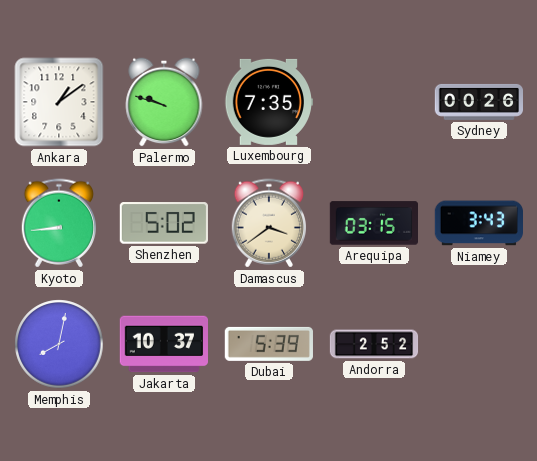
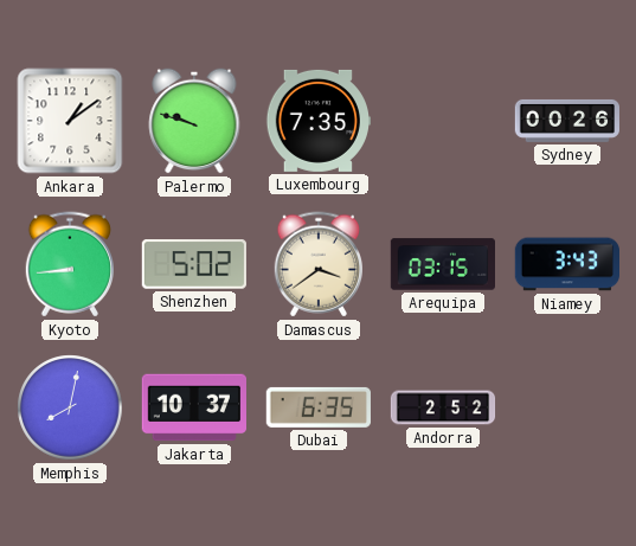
Dubai: 5:39 -> 6:35
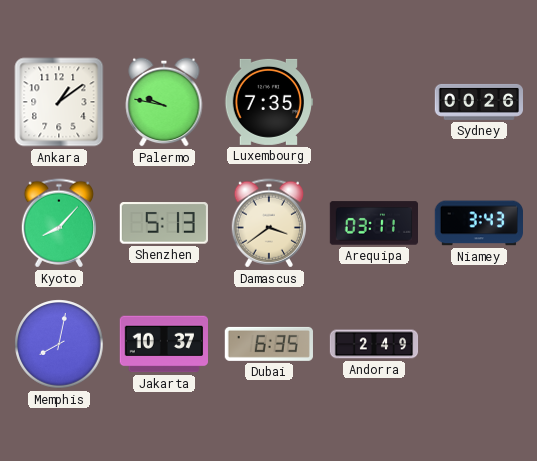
Palermo: 9:48 -> 9:47
Kyoto: 8:44 -> 8:07
Shenzhen: 5:02 -> 5:13
Arequipa: 03:15 -> 03:11
Andorra: 2:52 -> 2:49
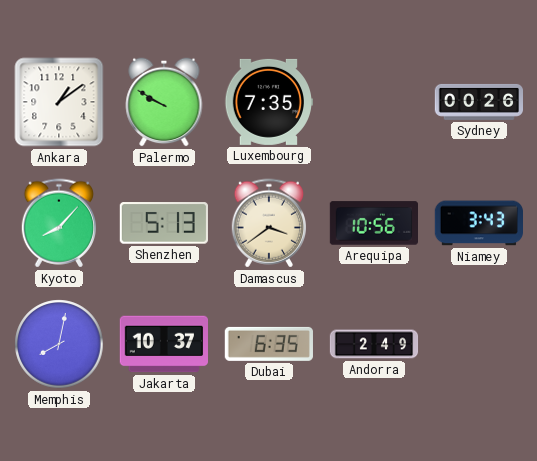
Palermo: 9:47 -> 9:50
Arequipa: 03:11 -> 10:56
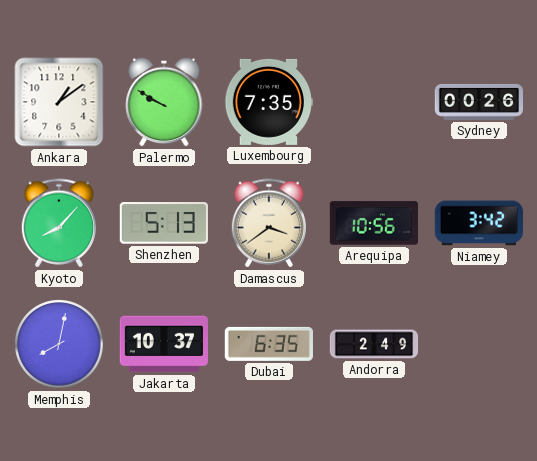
Niamey: 3:43 -> 3:42
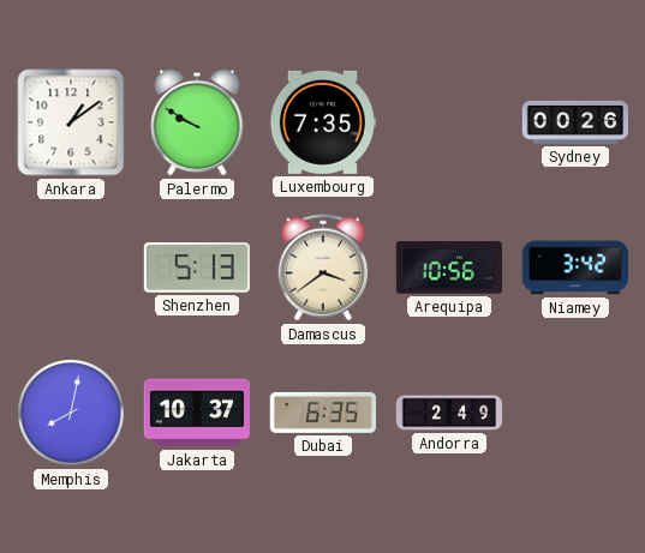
Kyoto: 8:07 -> none
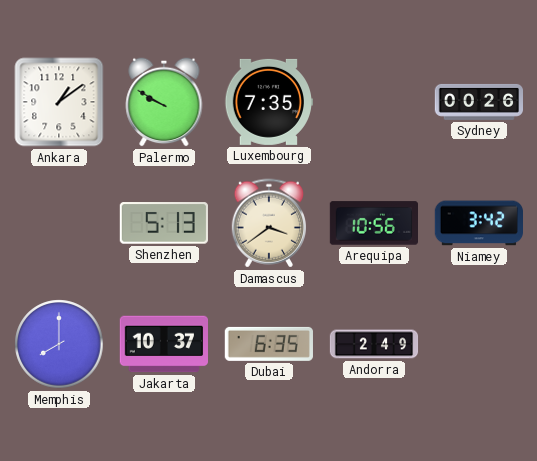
Memphis: 8:02 -> 8:00
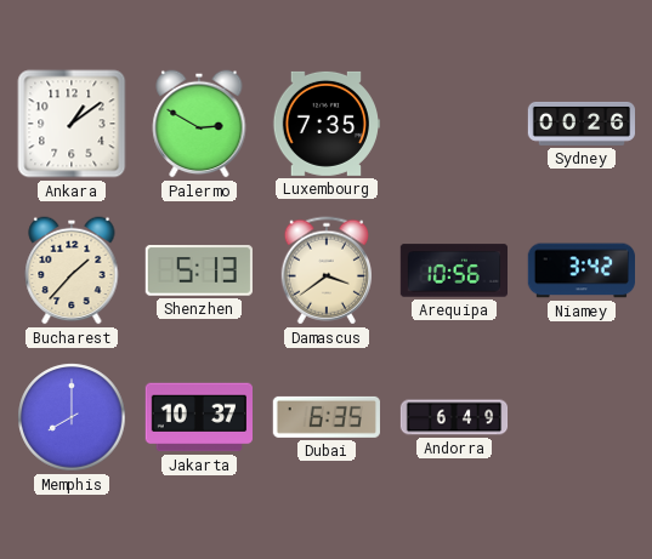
Palermo: 9:50 -> 2:50
Bucharest: none -> 1:37
Andorra: 2:49 -> 6:49
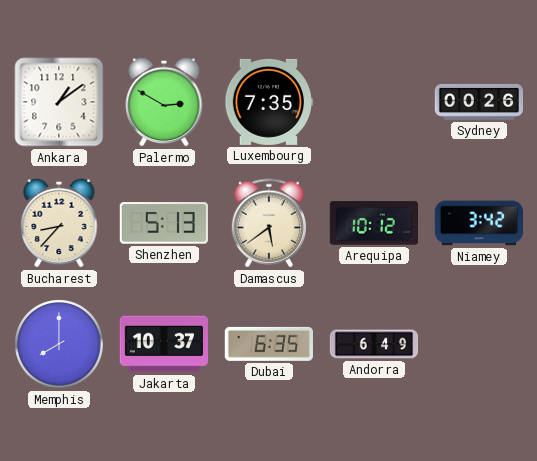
Bucharest: 1:37 -> 8:37
Damascus: 3:39 -> 5:39
Arequipa: 10:56 -> 10:12
